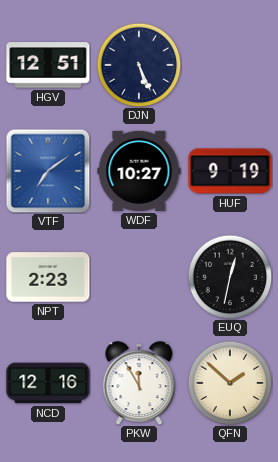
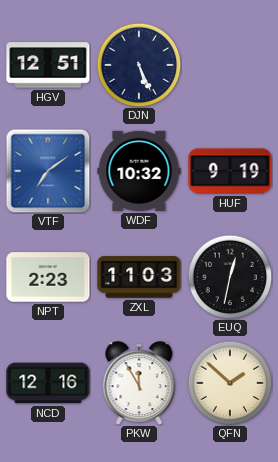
WDF: 10:27 -> 10:32
ZXL: none -> 11:03
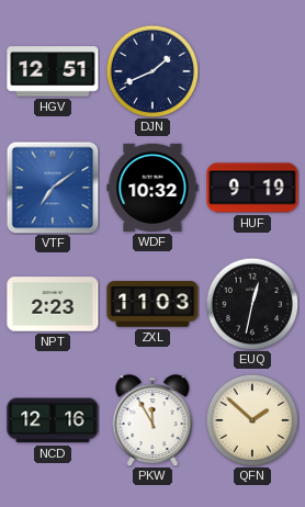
DJN: 5:26 -> 1:41
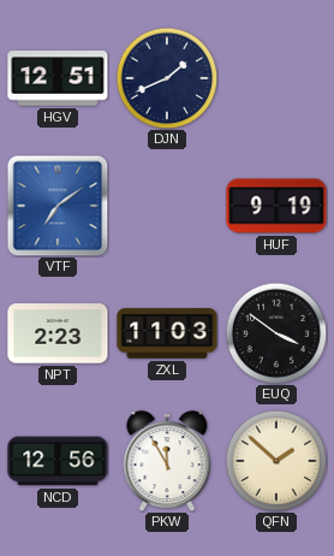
WDF: 10:32 -> none
EUQ: 12:32 -> 3:51
NCD: 12:16 -> 12:56
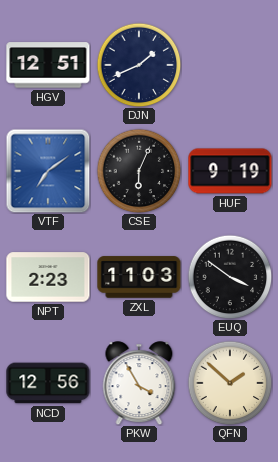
CSE: none -> 6:04
PKW: 11:55 -> 3:55
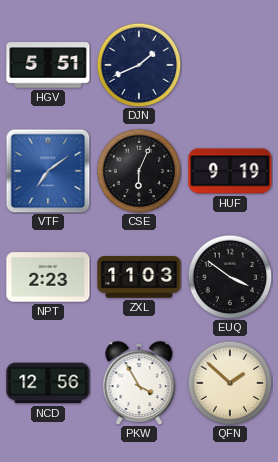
HGV: 12:51 -> 5:51
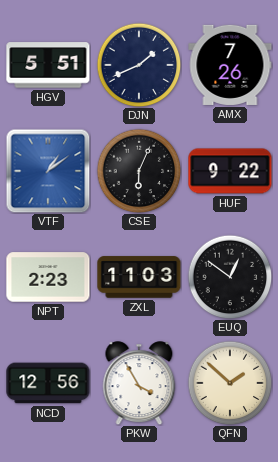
AMX: none -> 7:26
VTF: 7:09 -> 1:09
HUF: 9:19 -> 9:22
EUQ: 3:51 -> 12:51
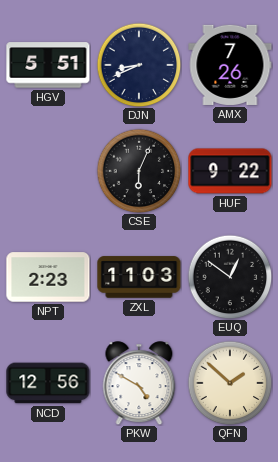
DJN: 1:41 -> 8:41
VTF: 1:09 -> none
PKW: 3:55 -> 4:50
